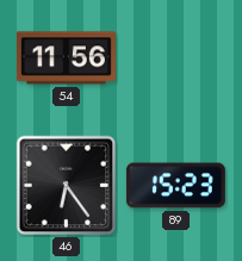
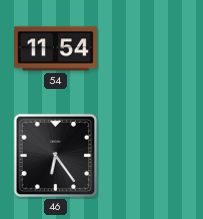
54: 11:56 -> 11:54
89: 15:23 -> none
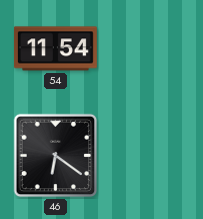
46: 6:24 -> 6:21
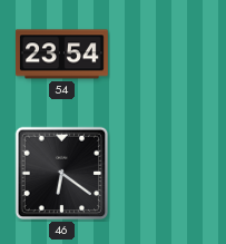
54: 11:54 -> 23:54
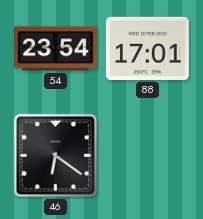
88: none -> 17:01
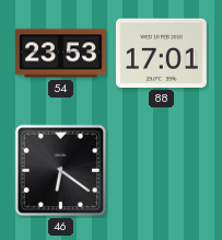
54: 23:54 -> 23:53
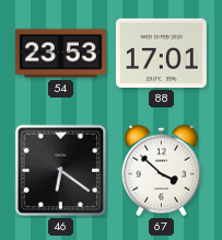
67: none -> 3:52
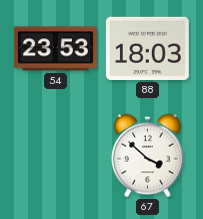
88: 17:01 -> 18:03
46: 6:21 -> none
